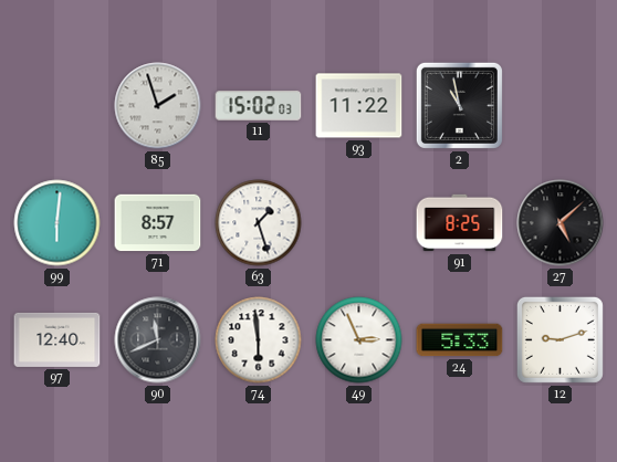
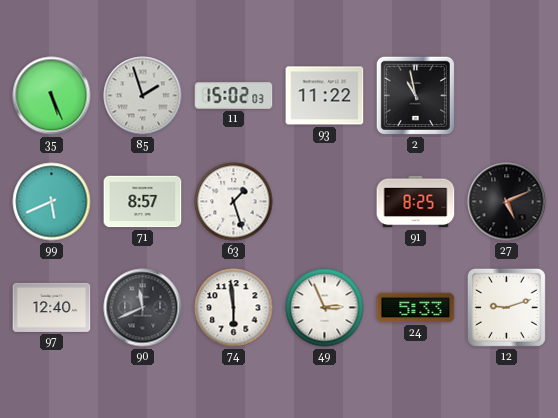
35: none -> 5:26
99: 6:01 -> 5:41
27: 5:08 -> 5:11
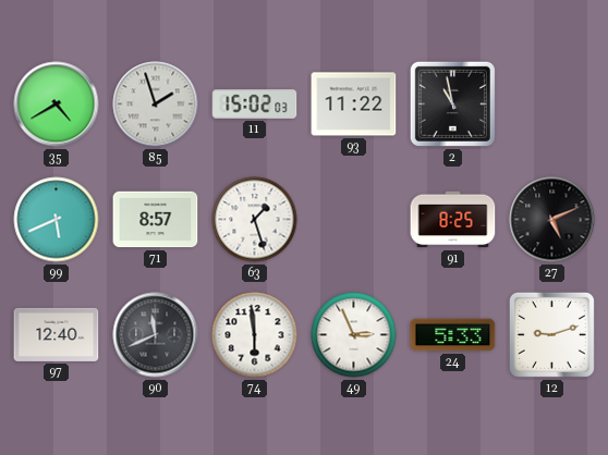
35: 5:26 -> 4:40
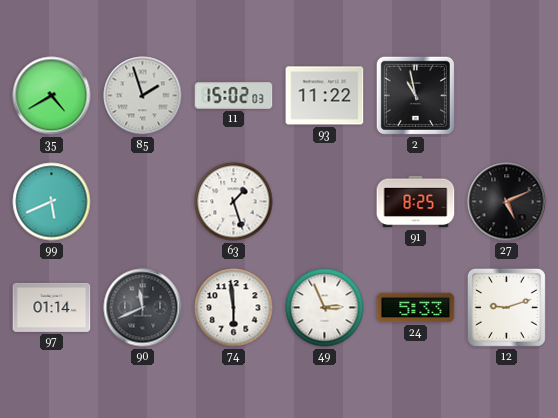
71: 8:57 -> none
97: 12:40 -> 01:14
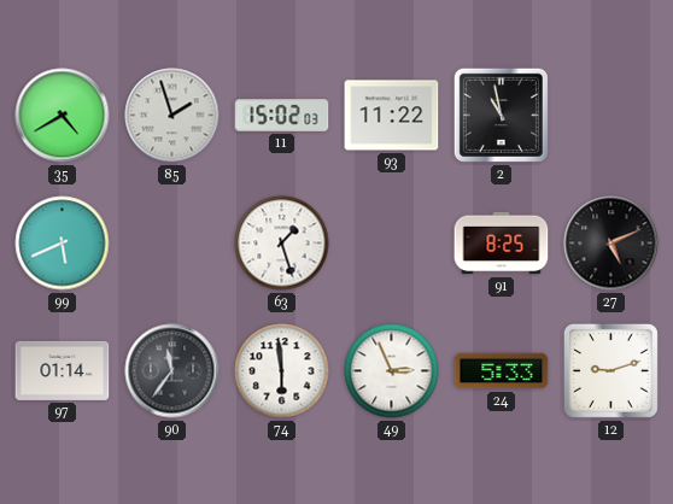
90: 11:41 -> 11:36
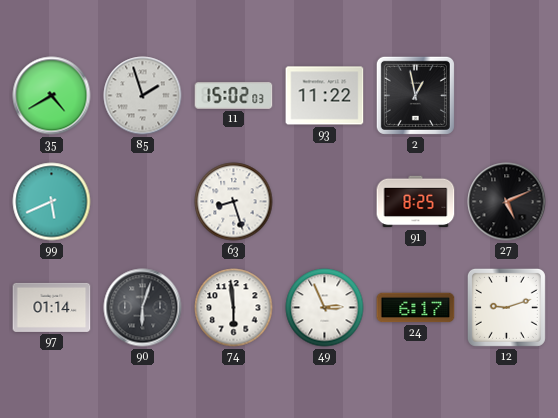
2: 10:58 -> 12:58
63: 1:27 -> 8:27
90: 11:36 -> 6:03
24: 5:33 -> 6:17
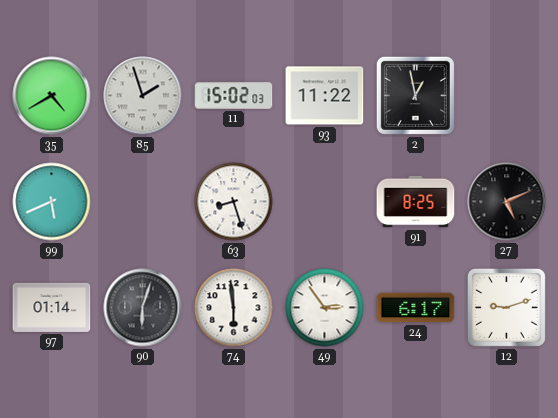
49: 2:56 -> 2:54
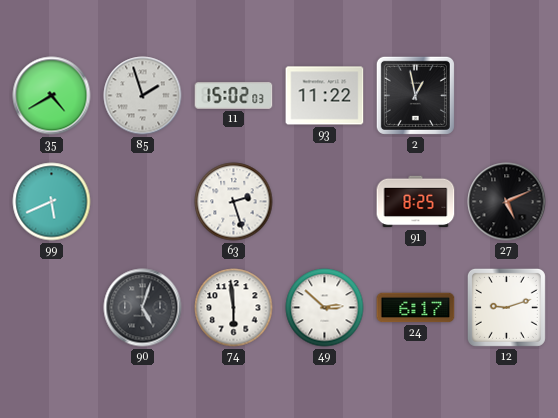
63: 8:27 -> 2:27
97: 01:14 -> none
90: 6:03 -> 5:03
49: 2:54 -> 2:52
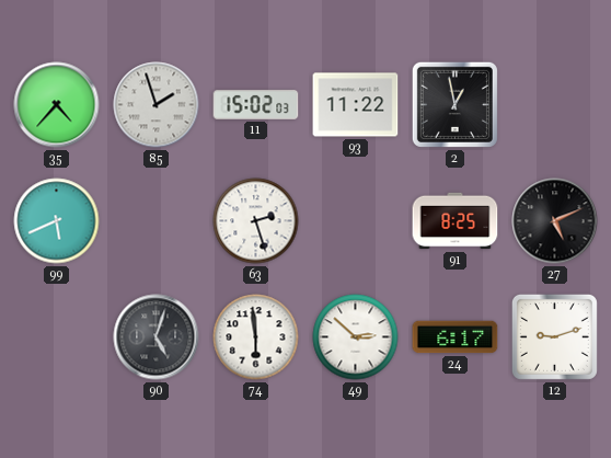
35: 4:40 -> 4:37
